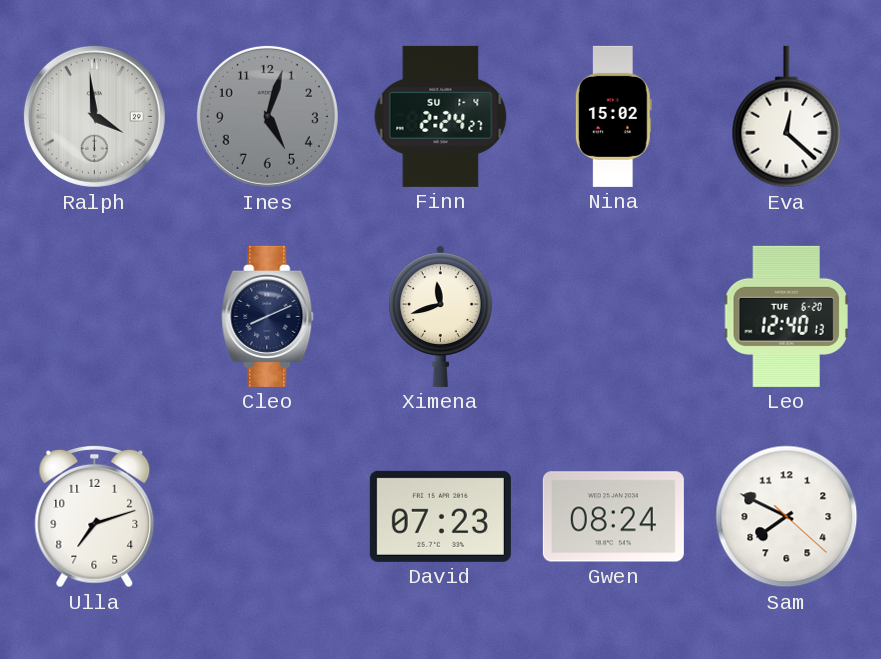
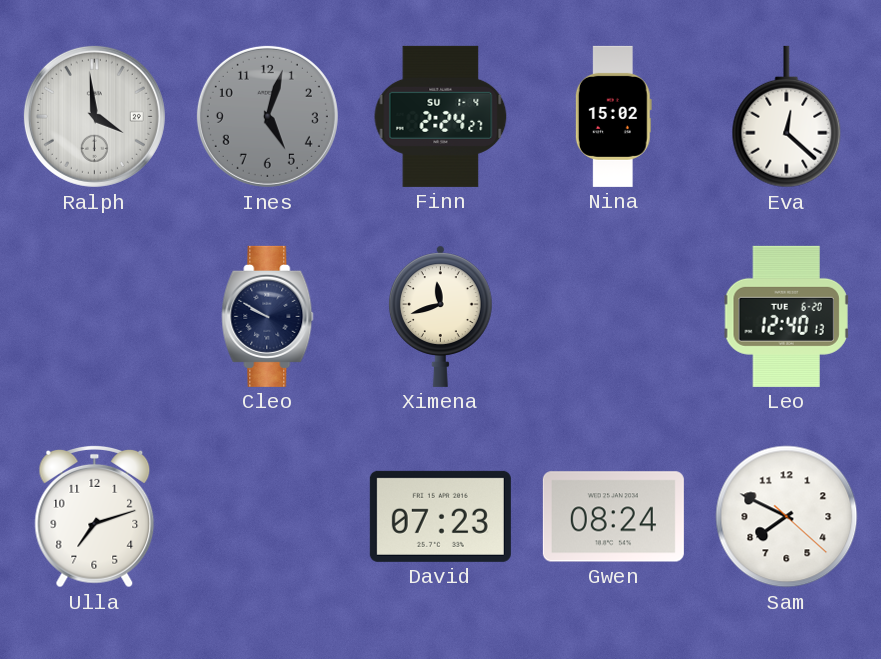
Cleo: 8:11 -> 9:50
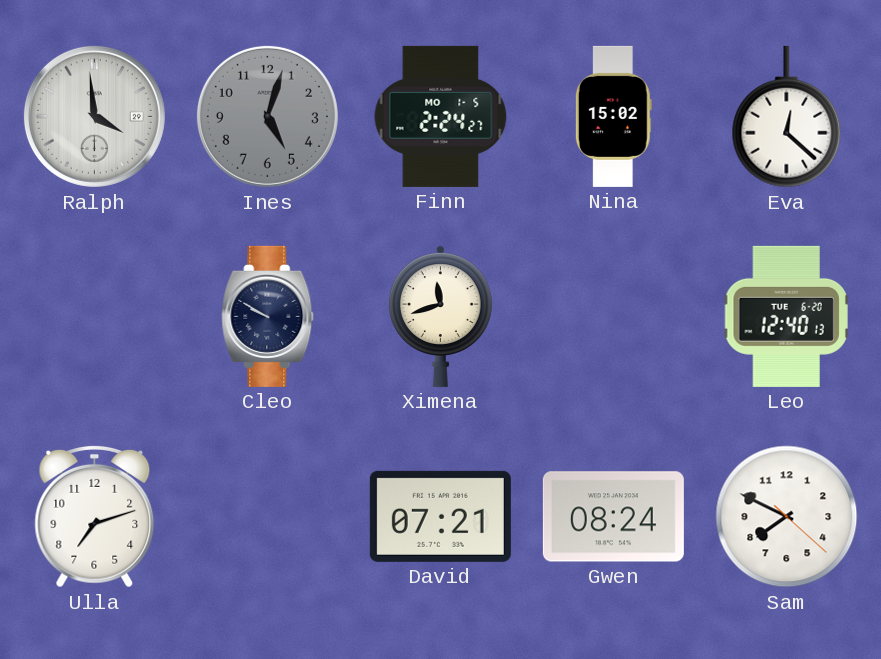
Finn date: SU 1-4 -> MO 1-5
David: 07:23 -> 07:21
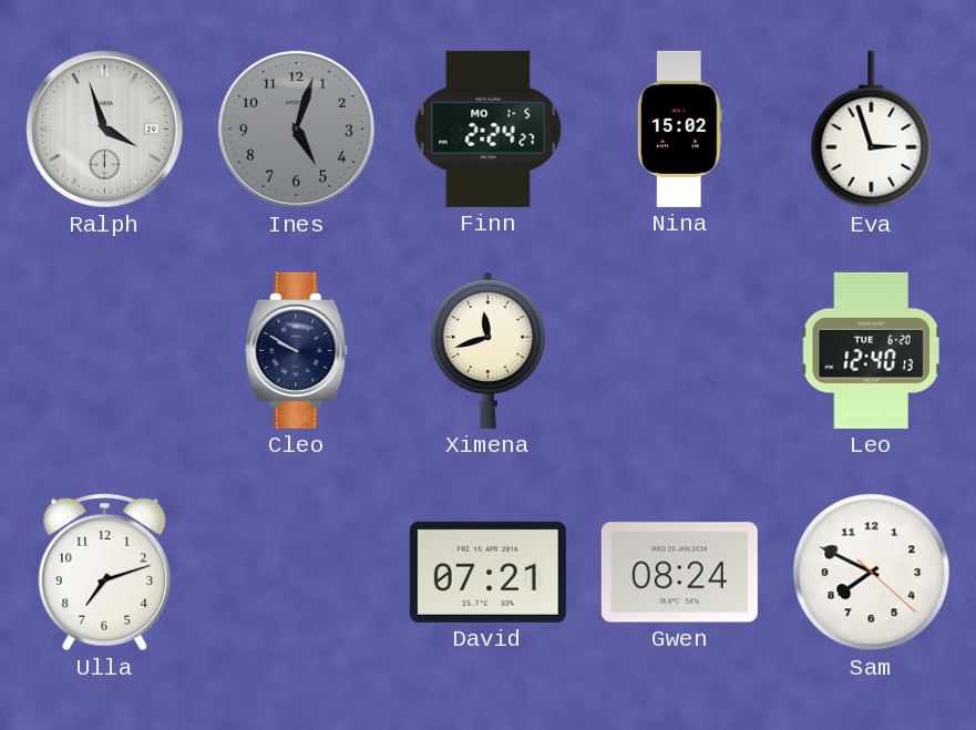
Ralph: 3:59 -> 3:57
Eva: 12:22 -> 2:57
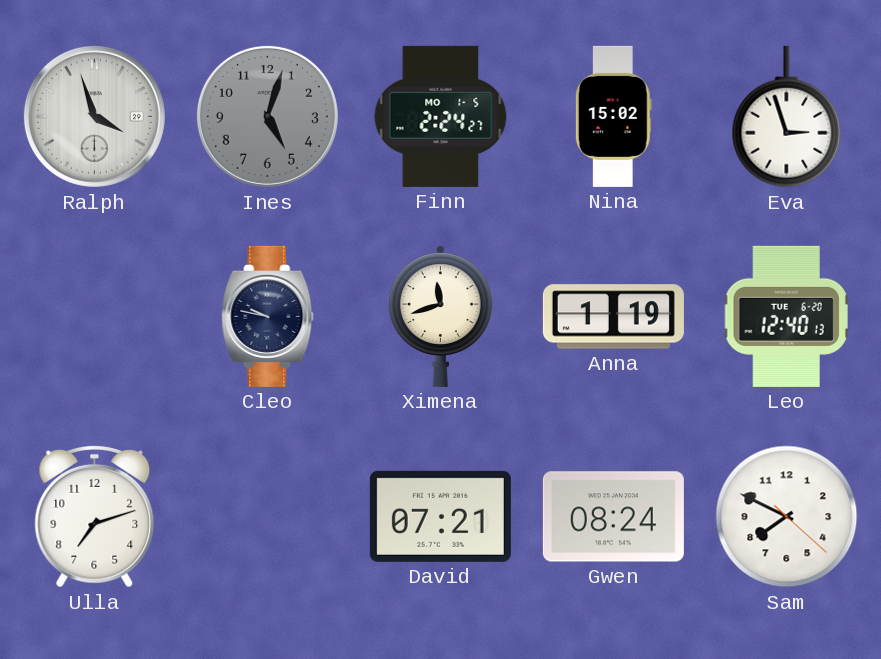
Cleo: 9:50 -> 9:47
Anna: none -> 1:19
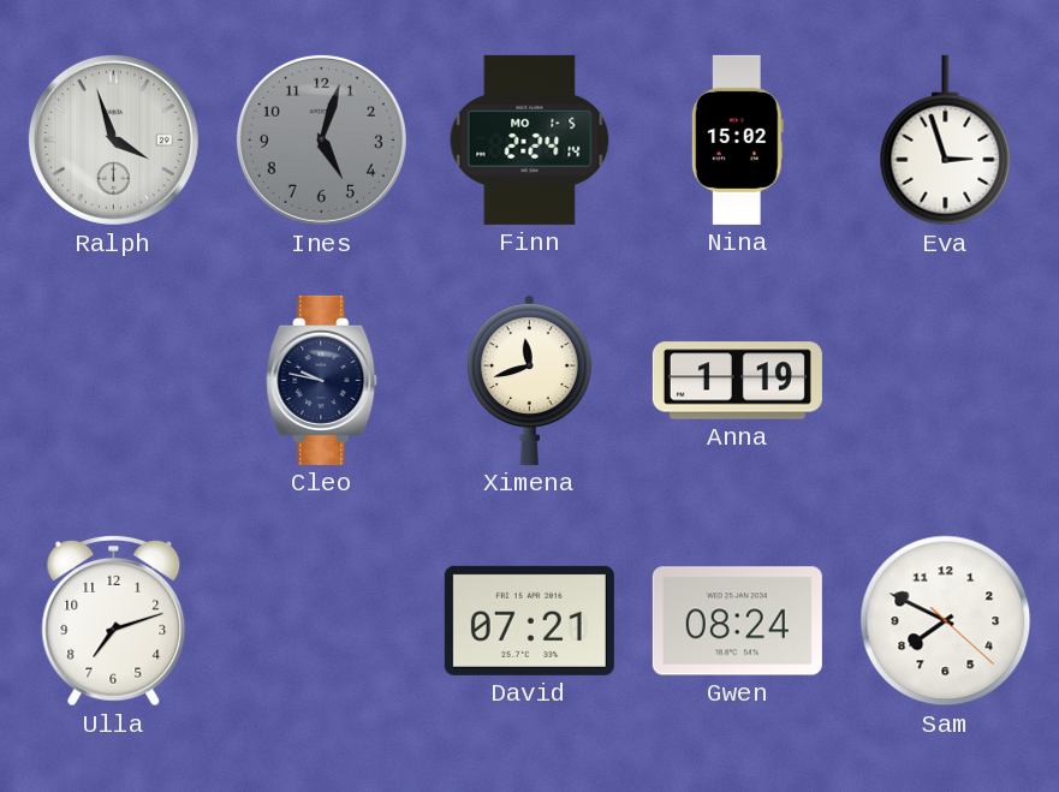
Finn: 2:24:27 -> 2:24:14
Leo: 12:40 -> none
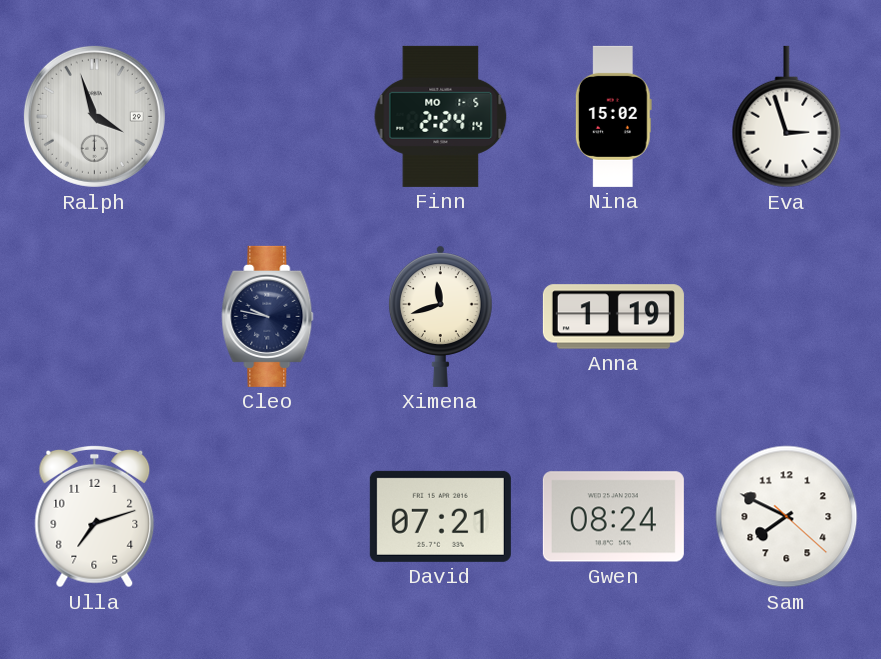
Ines: 5:03 -> none
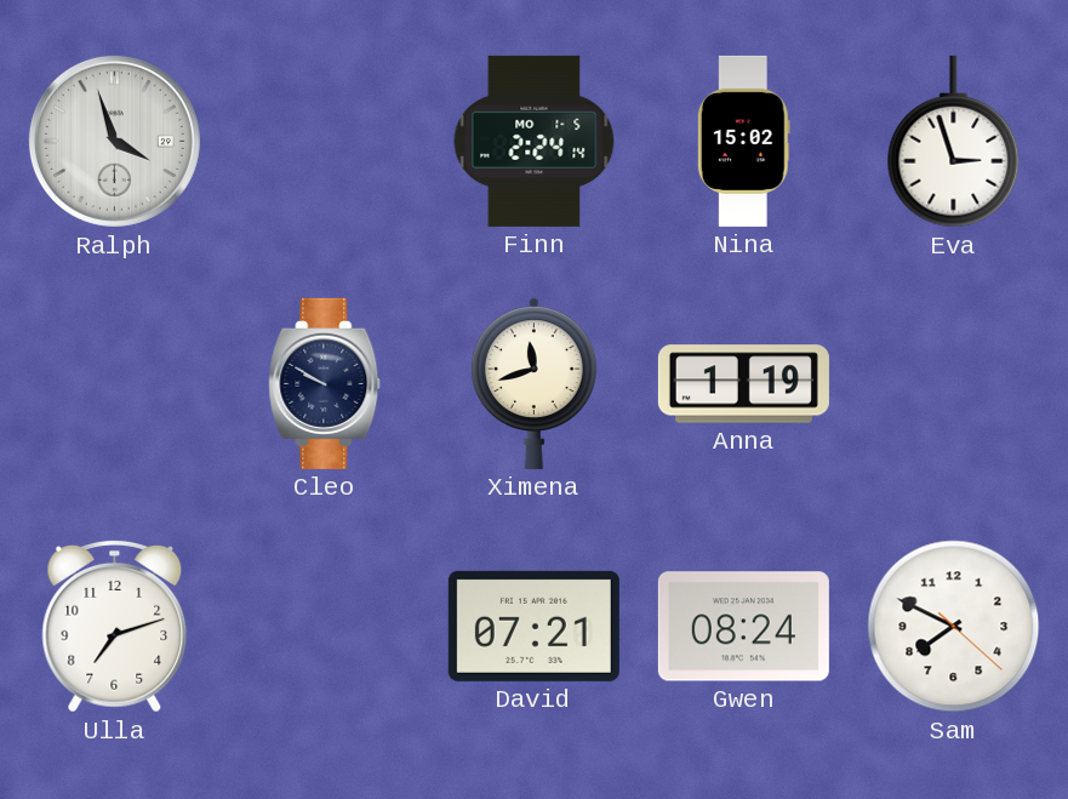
Cleo: 9:47 -> 9:50
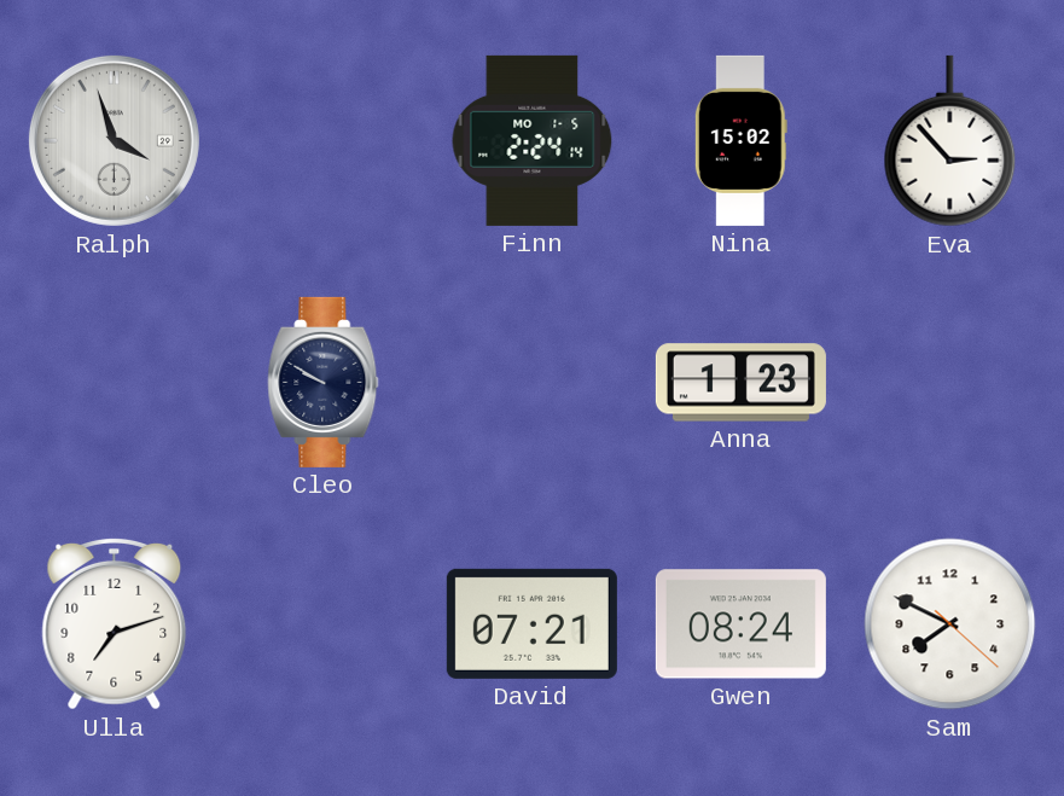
Eva: 2:57 -> 2:53
Ximena: 11:42 -> none
Anna: 1:19 -> 1:23
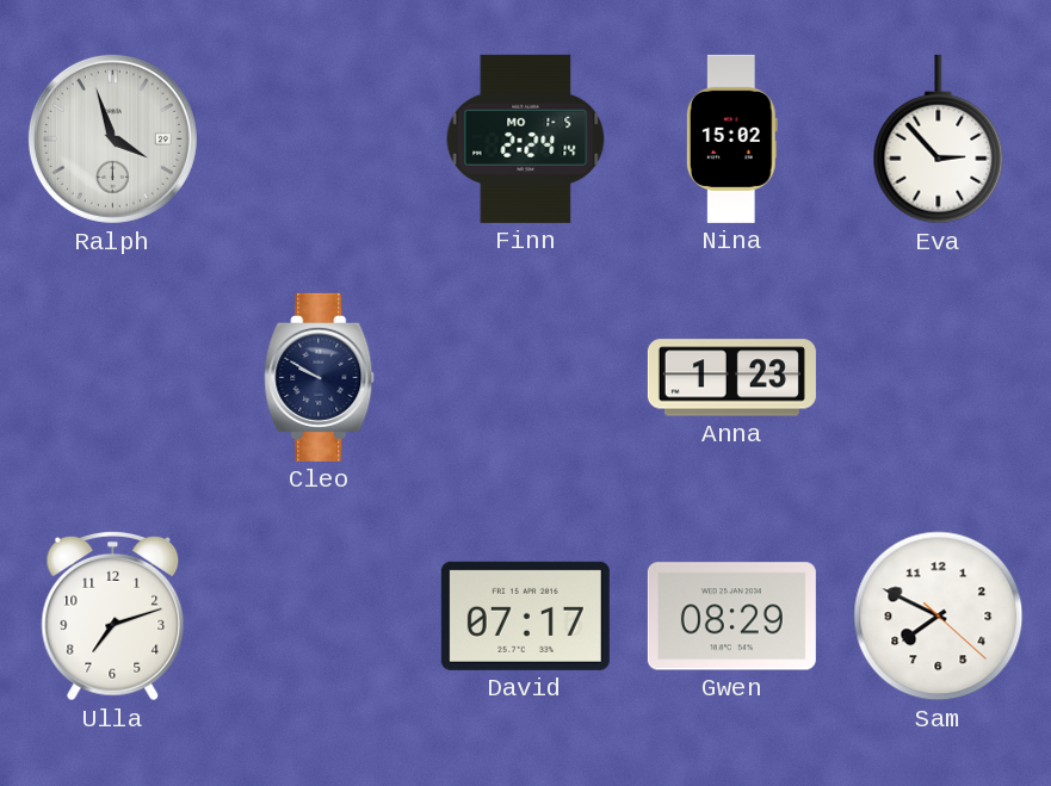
David: 07:21 -> 07:17
Gwen: 08:24 -> 08:29
